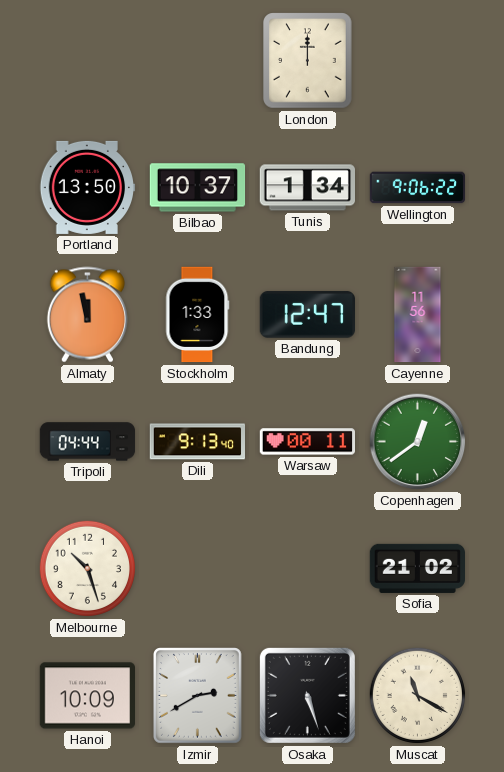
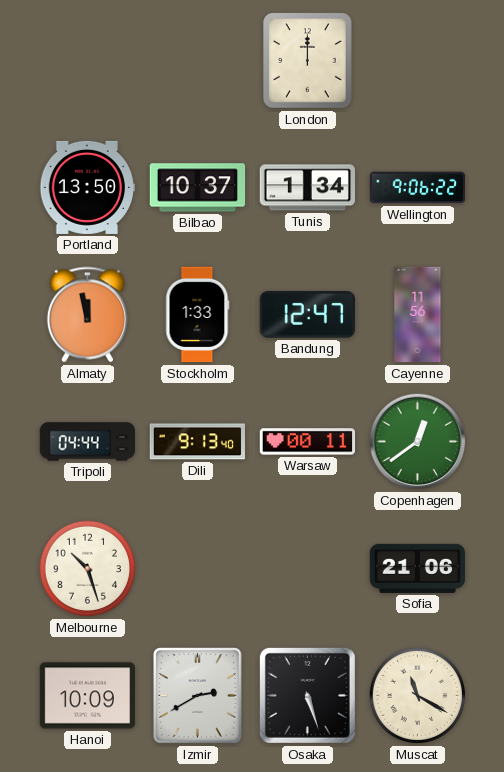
Sofia: 21:02 -> 21:06
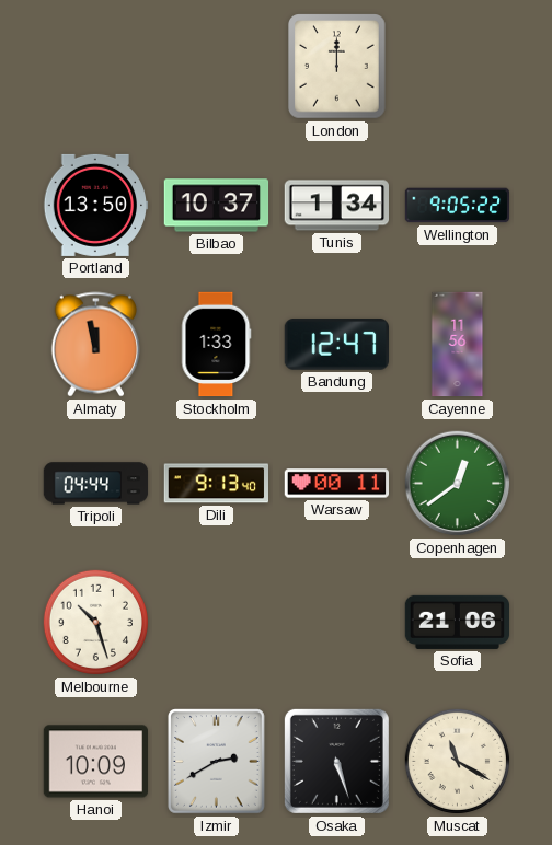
Wellington: 9:06 -> 9:05
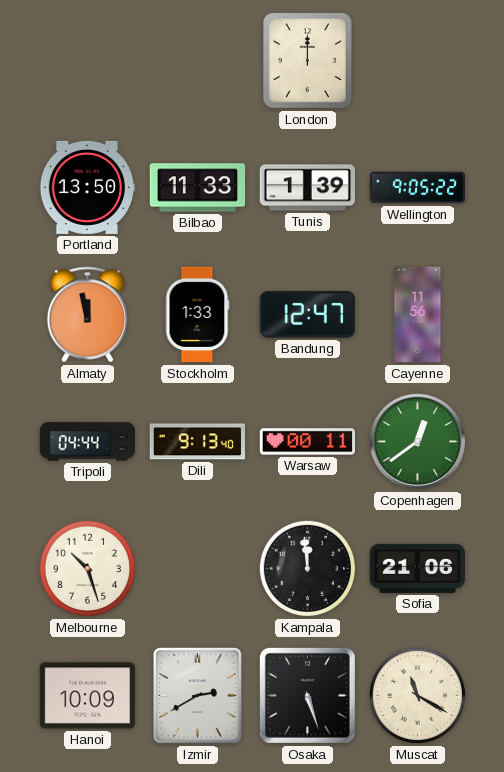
Bilbao: 10:37 -> 11:33
Tunis: 1:34 -> 1:39
Kampala: none -> 11:59
